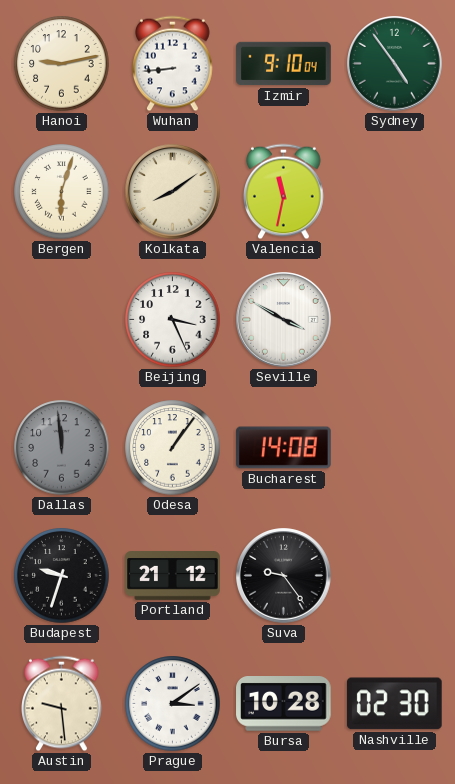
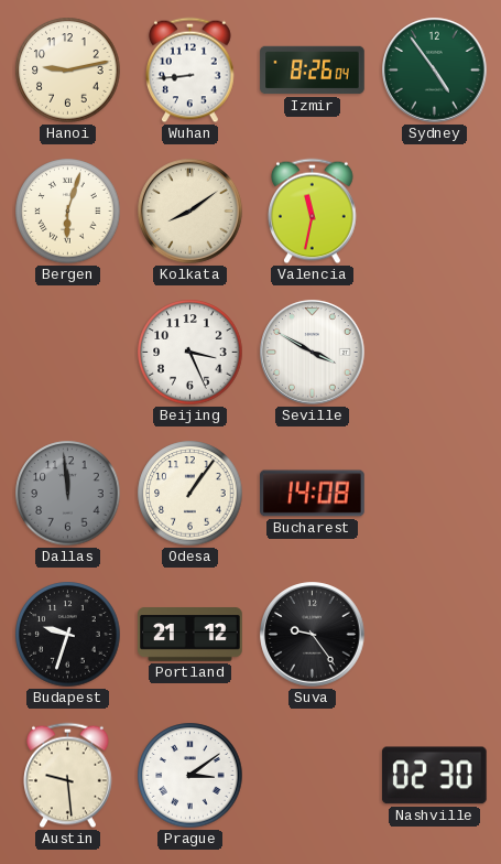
Izmir: 9:10 -> 8:26
Bursa: 10:28 -> none
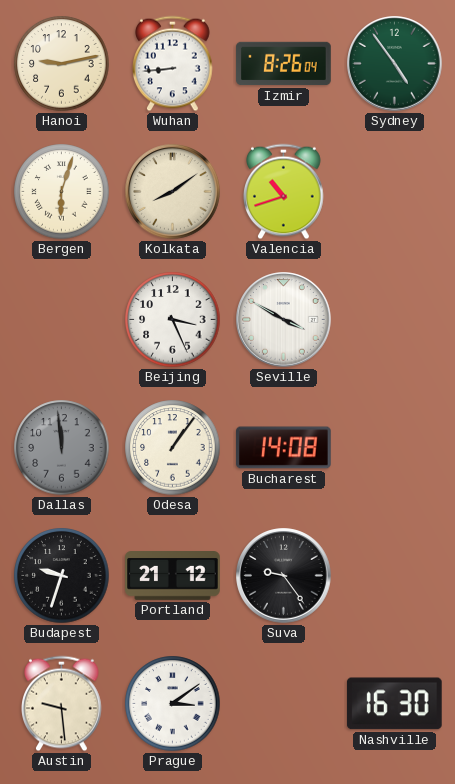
Valencia: 11:32 -> 10:42
Nashville: 02:30 -> 16:30
